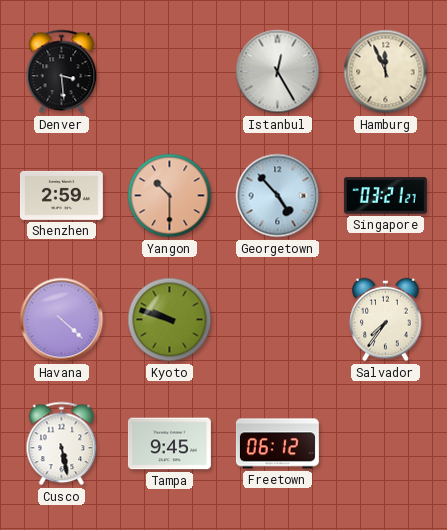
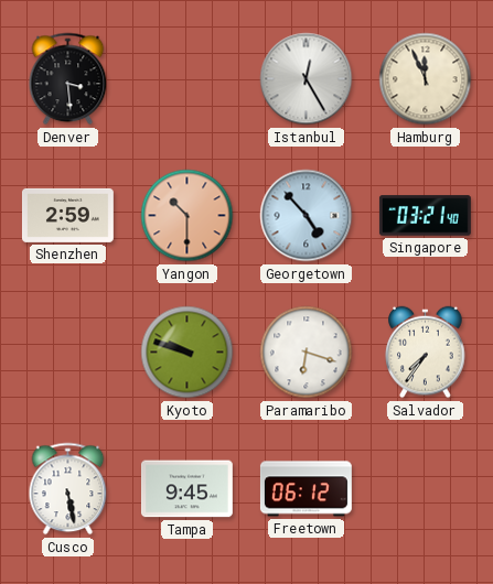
Singapore: 03:21:27 -> 03:21:40
Havana: 4:22 -> none
Paramaribo: none -> 6:18
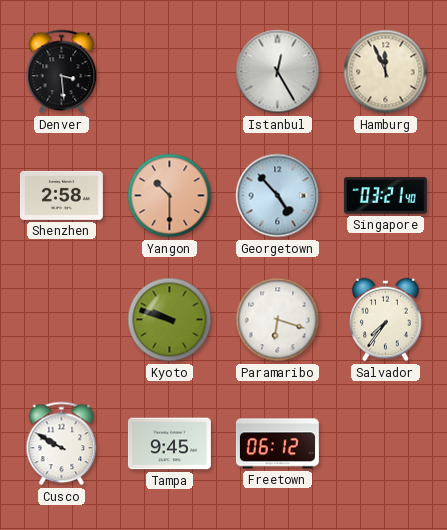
Shenzhen: 2:59 -> 2:58
Cusco: 5:28 -> 9:50
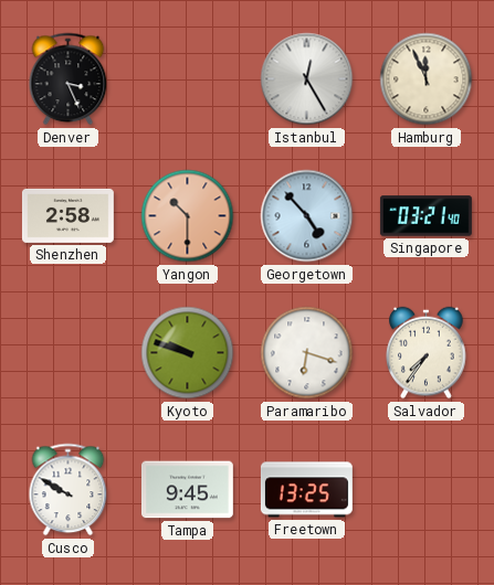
Denver: 3:29 -> 3:26
Freetown: 06:12 -> 13:25
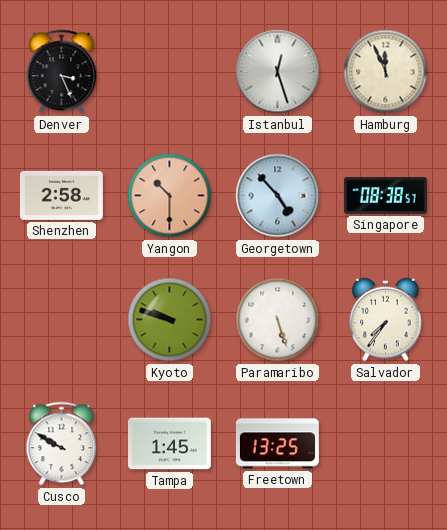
Istanbul: 12:25 -> 12:27
Singapore: 03:21 -> 08:38
Paramaribo: 6:18 -> 5:27
Tampa: 9:45 -> 1:45
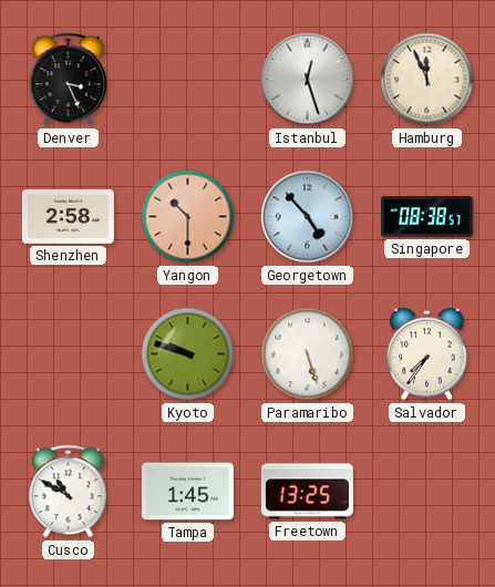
Cusco: 9:50 -> 10:50
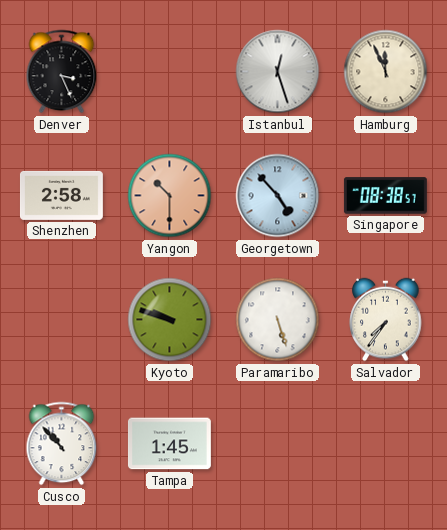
Cusco: 10:50 -> 10:53
Freetown: 13:25 -> none
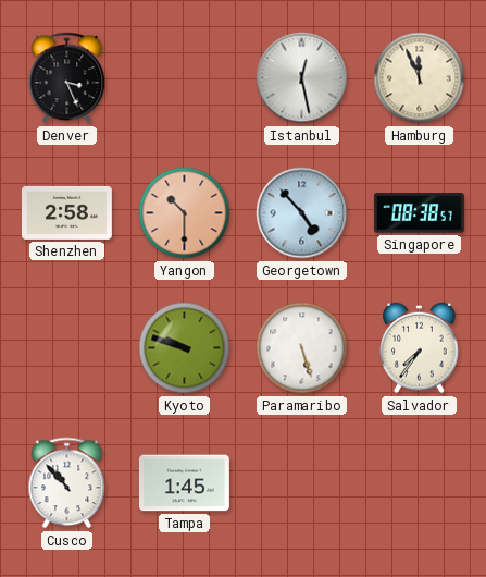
Istanbul: 12:27 -> 12:28
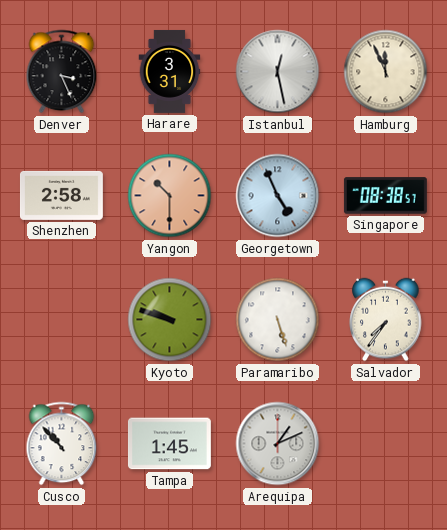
Harare: none -> 3:31
Georgetown: 4:53 -> 4:56
Arequipa: none -> 1:11
